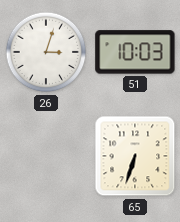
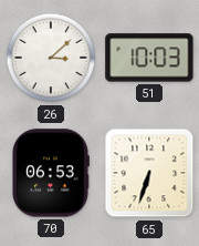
26: 3:03 -> 3:08
70: none -> 06:53
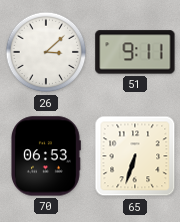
51: 10:03 -> 9:11
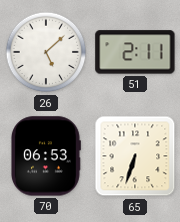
26: 3:08 -> 5:08
51: 9:11 -> 2:11
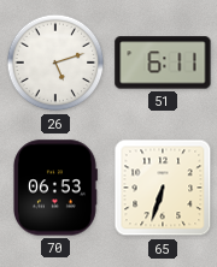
26: 5:08 -> 5:12
51: 2:11 -> 6:11
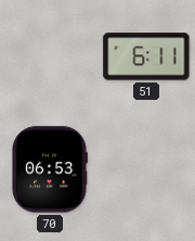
26: 5:12 -> none
65: 6:33 -> none
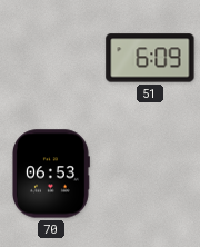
51: 6:11 -> 6:09
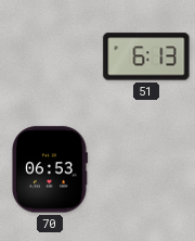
51: 6:09 -> 6:13
